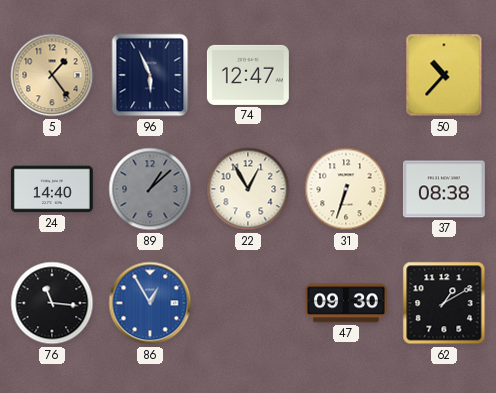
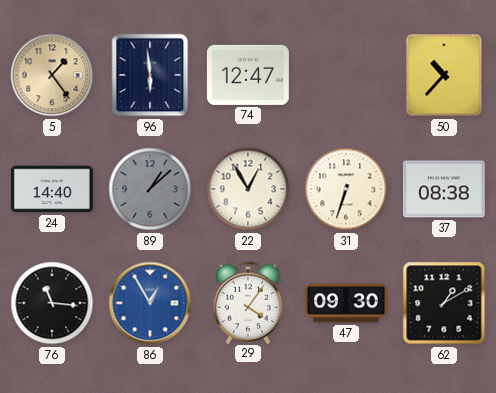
96: 5:56 -> 5:59
29: none -> 4:06
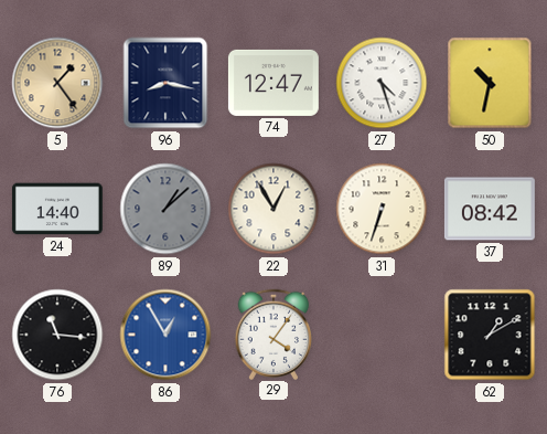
96: 5:59 -> 8:17
27: none -> 4:27
50: 10:37 -> 10:32
37: 08:38 -> 08:42
47: 09:30 -> none
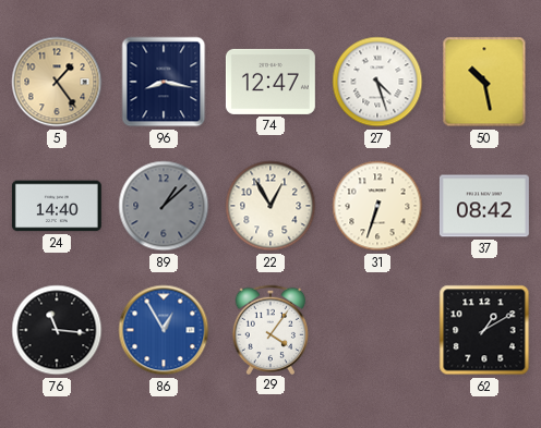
50: 10:32 -> 10:28
